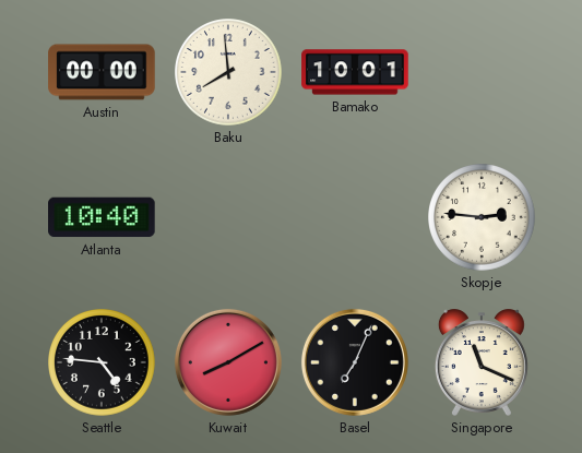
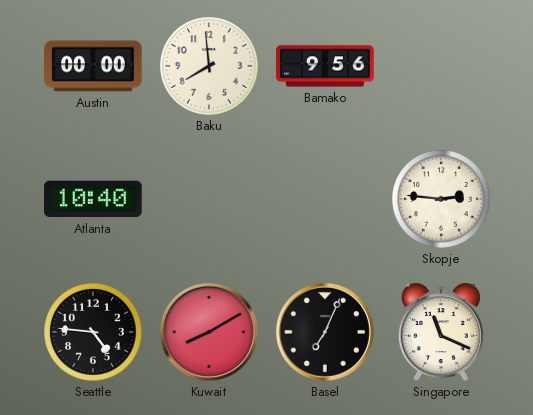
Bamako: 10:01 -> 9:56
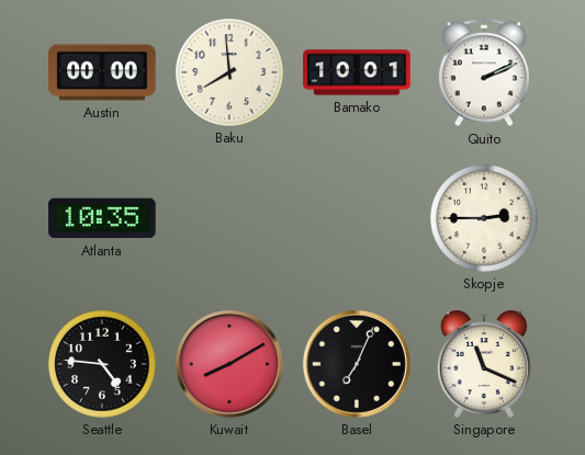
Bamako: 9:56 -> 10:01
Quito: none -> 2:11
Atlanta: 10:40 -> 10:35
Skopje: 2:46 -> 2:45
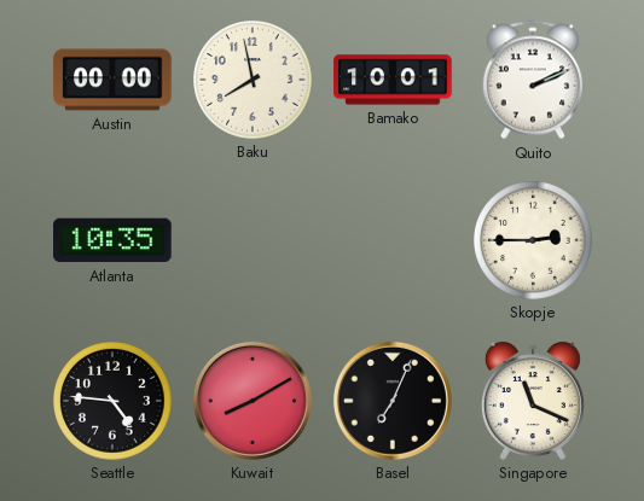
Baku: 7:59 -> 7:58
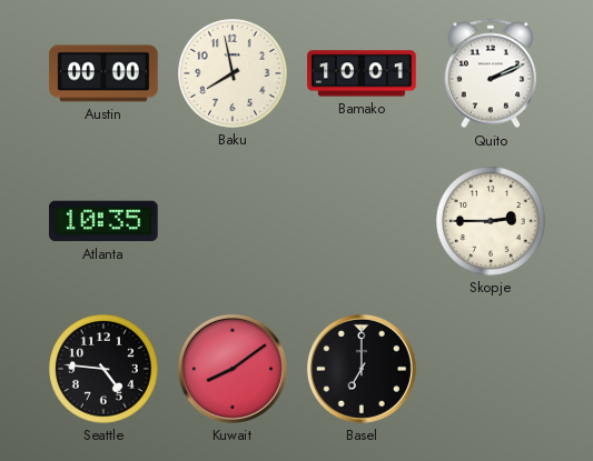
Kuwait: 8:10 -> 8:09
Basel: 7:04 -> 7:00
Singapore: 11:19 -> none
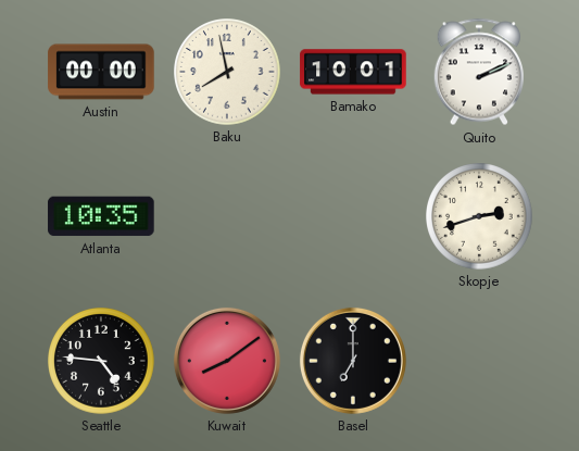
Skopje: 2:45 -> 2:42
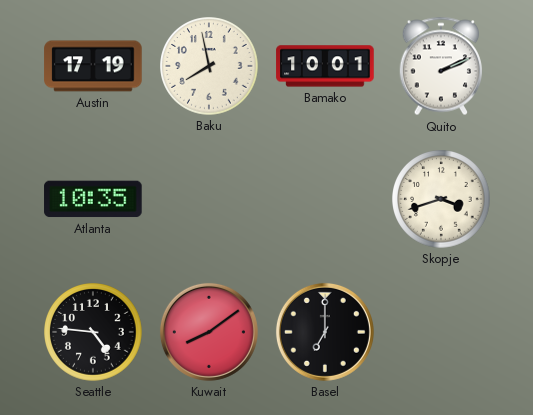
Austin: 00:00 -> 17:19
Skopje: 2:42 -> 3:42
